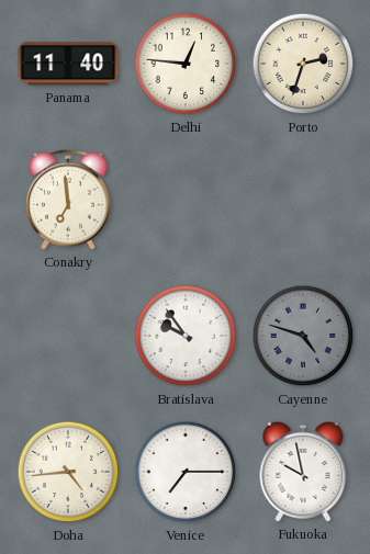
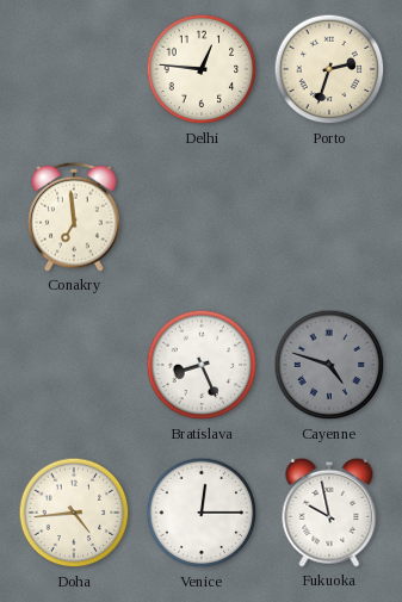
Panama: 11:40 -> none
Bratislava: 9:54 -> 8:26
Venice: 7:15 -> 12:15
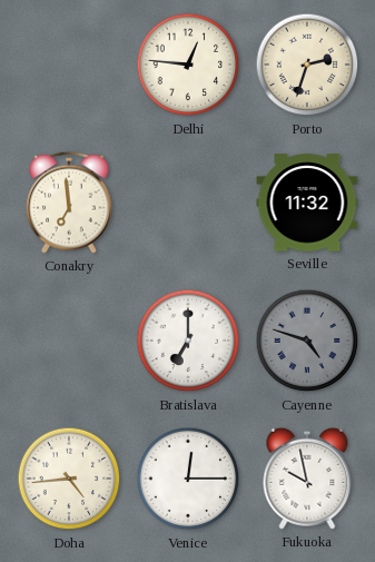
Seville: none -> 11:32
Bratislava: 8:26 -> 7:00
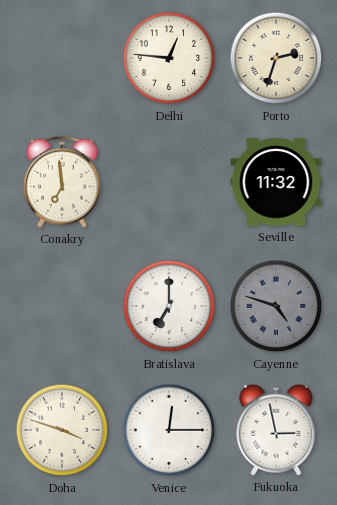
Doha: 4:44 -> 3:48
Fukuoka: 9:58 -> 2:58
